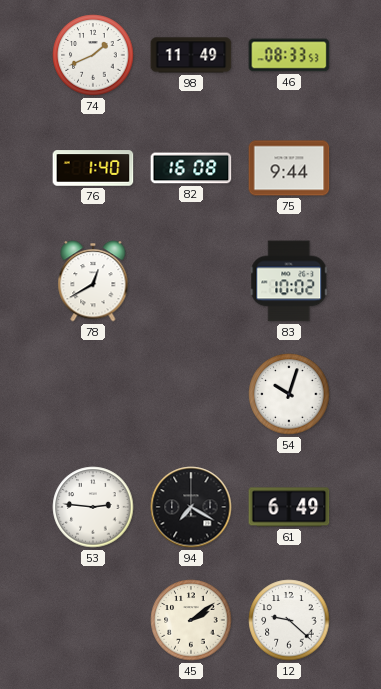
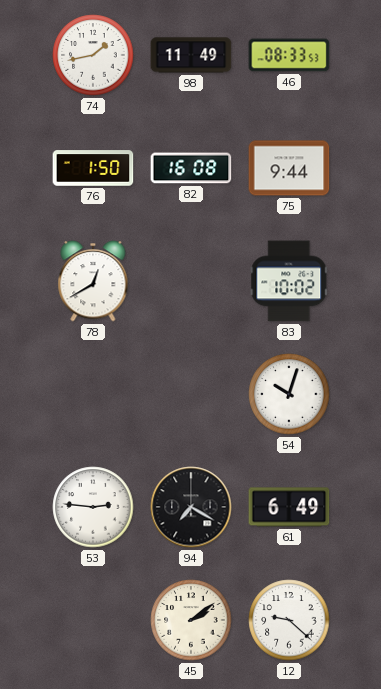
74: 1:41 -> 1:43
76: 1:40 -> 1:50
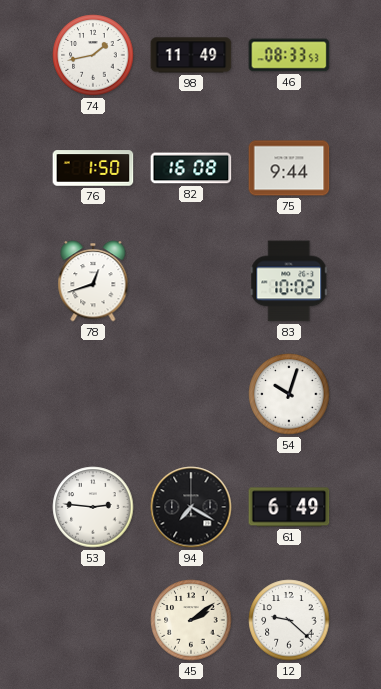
78: 12:40 -> 12:42
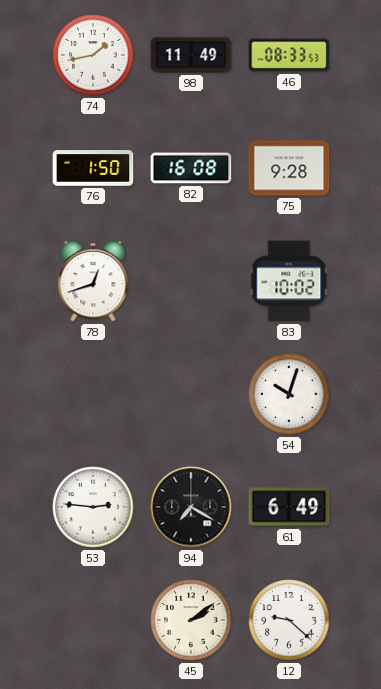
75: 9:44 -> 9:28
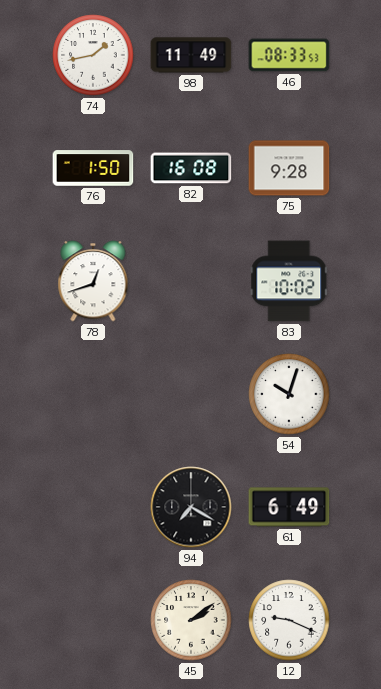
53: 2:46 -> none
12: 9:22 -> 9:19
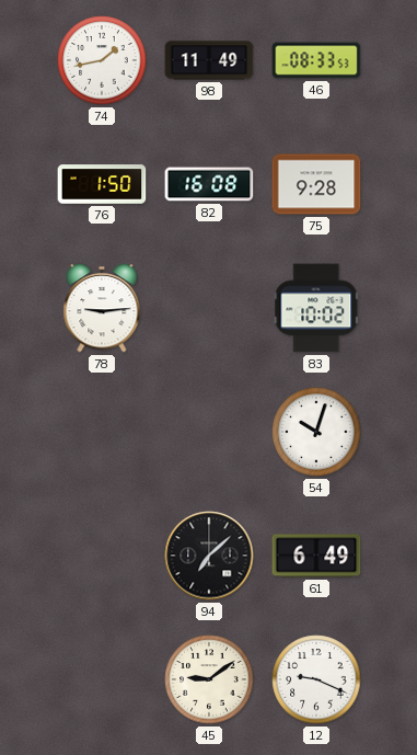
78: 12:42 -> 9:14
94: 7:20 -> 7:08
45: 2:09 -> 9:09
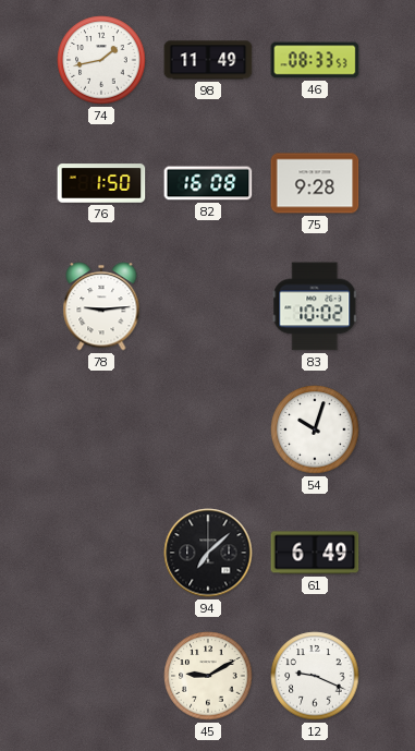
45: 9:09 -> 9:10
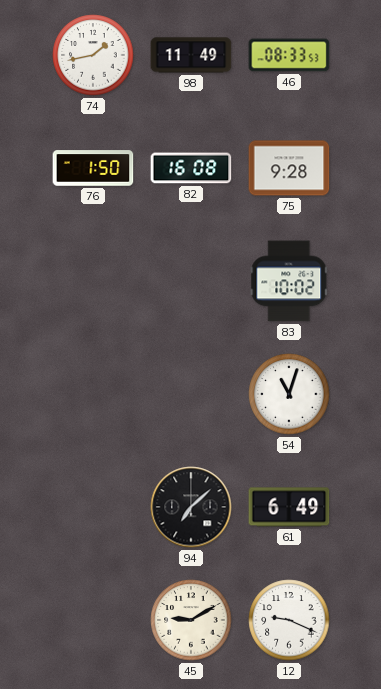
78: 9:14 -> none
54: 10:03 -> 11:03
